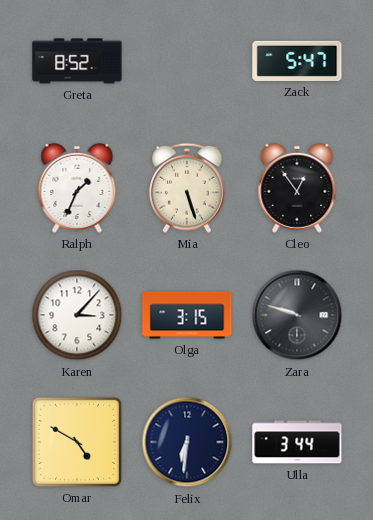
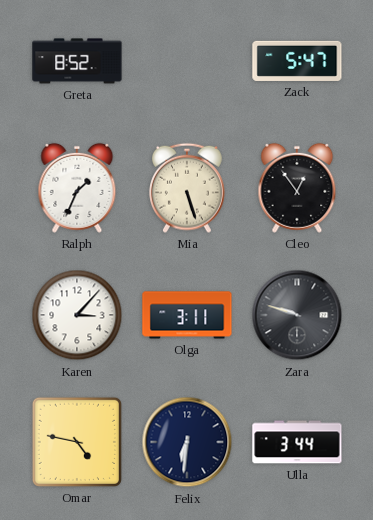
Olga: 3:15 -> 3:11
Omar: 4:50 -> 4:47
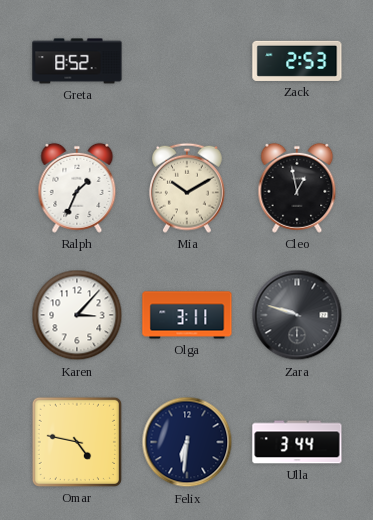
Zack: 5:47 -> 2:53
Mia: 5:27 -> 10:10
Cleo: 12:54 -> 12:58
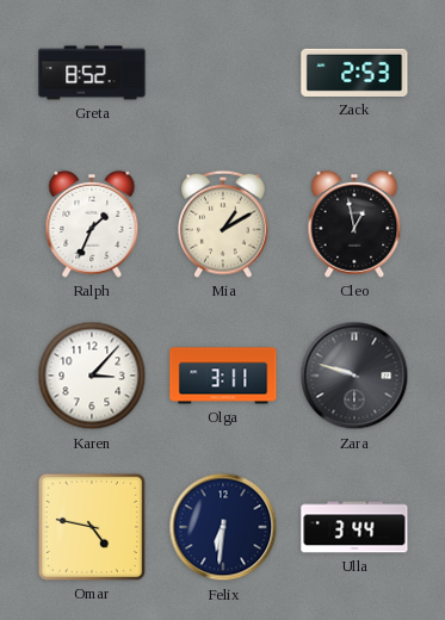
Mia: 10:10 -> 1:10
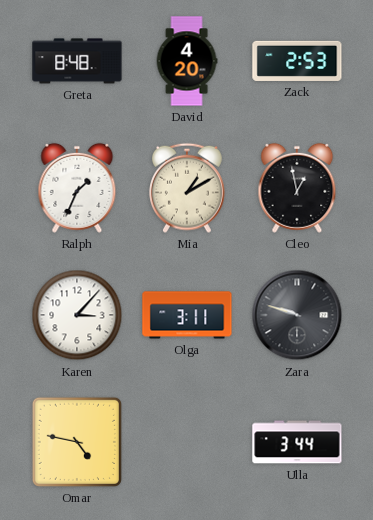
Greta: 8:52 -> 8:48
David: none -> 4:20
Felix: 6:31 -> none
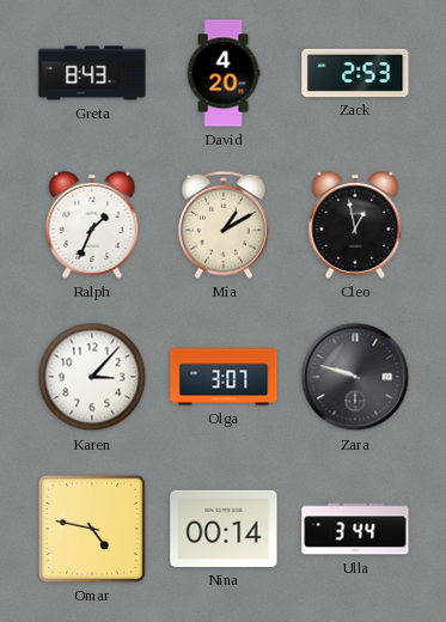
Greta: 8:48 -> 8:43
Olga: 3:11 -> 3:07
Nina: none -> 00:14
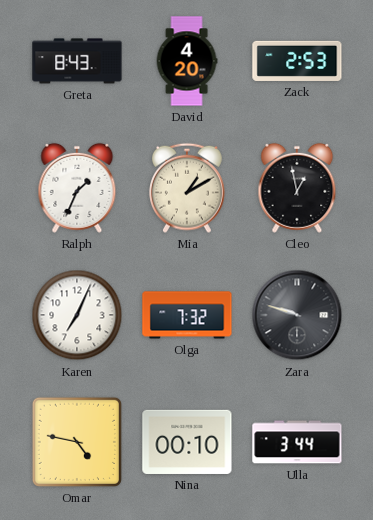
Karen: 3:07 -> 7:04
Olga: 3:07 -> 7:32
Nina: 00:14 -> 00:10
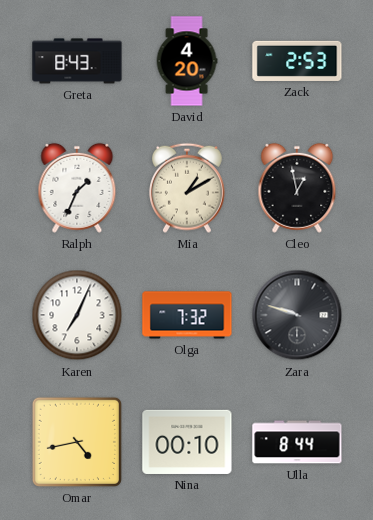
Omar: 4:47 -> 4:43
Ulla: 3:44 -> 8:44
